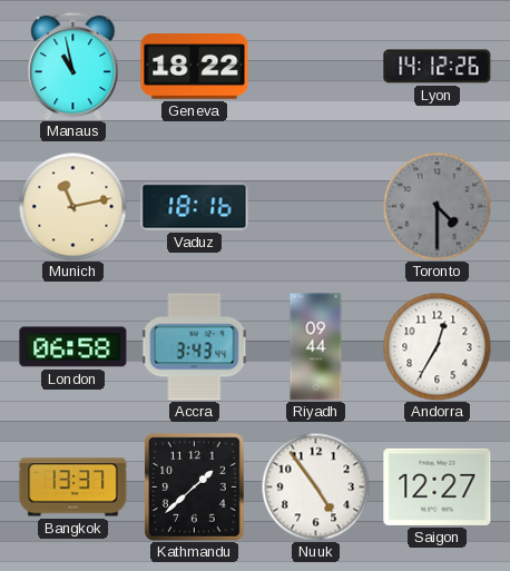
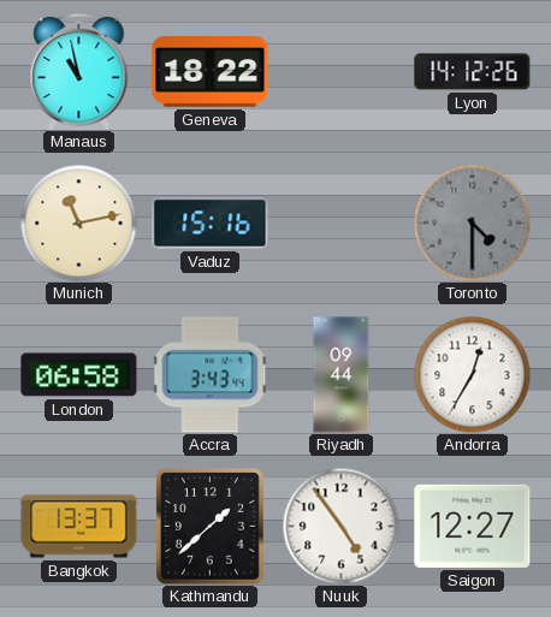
Vaduz: 18:16 -> 15:16
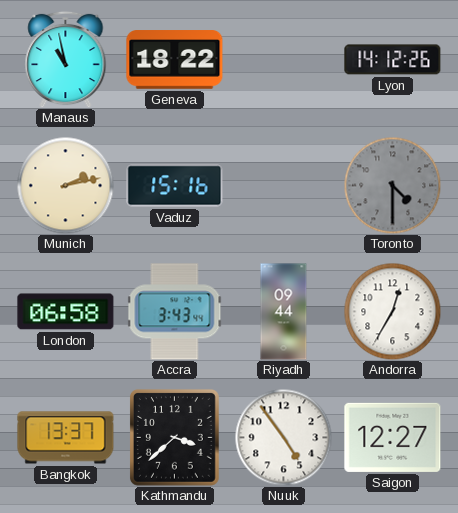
Munich: 11:13 -> 2:13
Kathmandu: 1:38 -> 3:38
